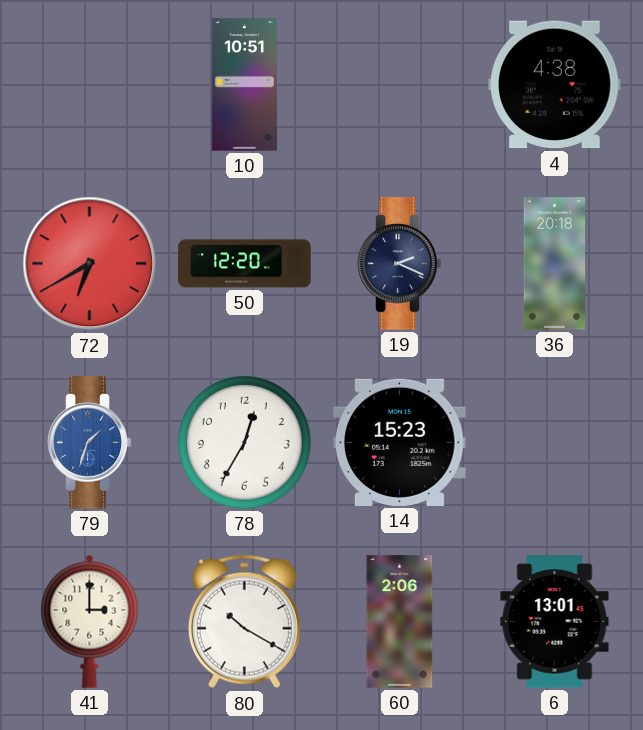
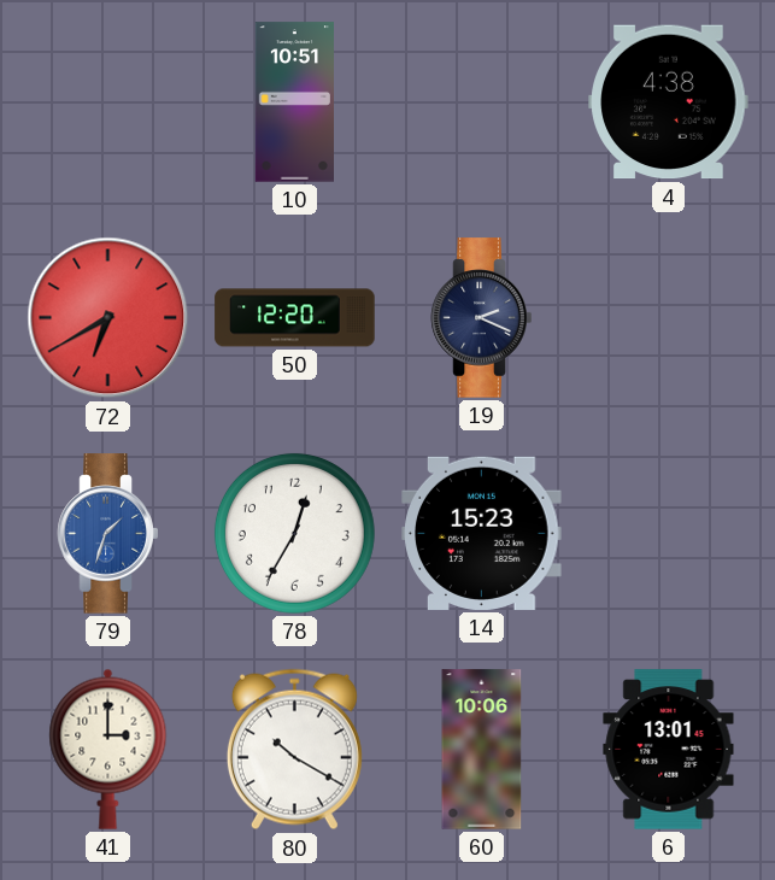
36: 20:18 -> none
60: 2:06 -> 10:06
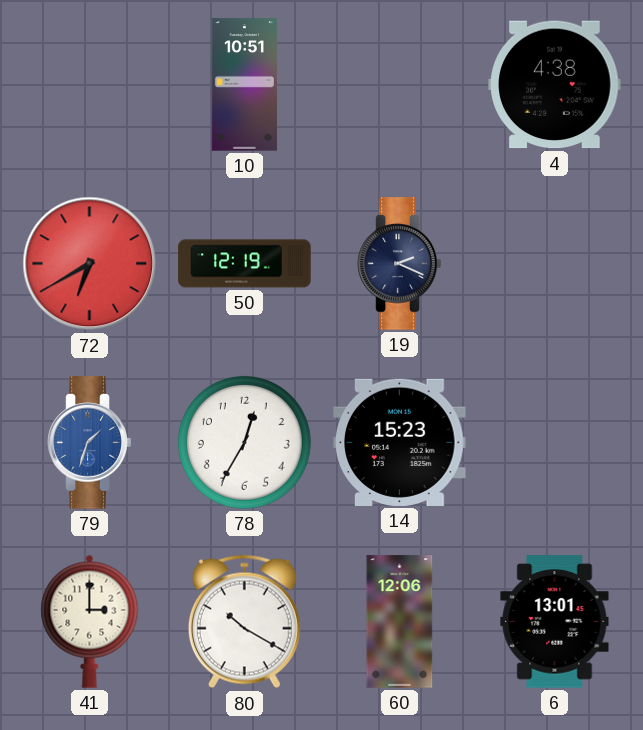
50: 12:20 -> 12:19
60: 10:06 -> 12:06
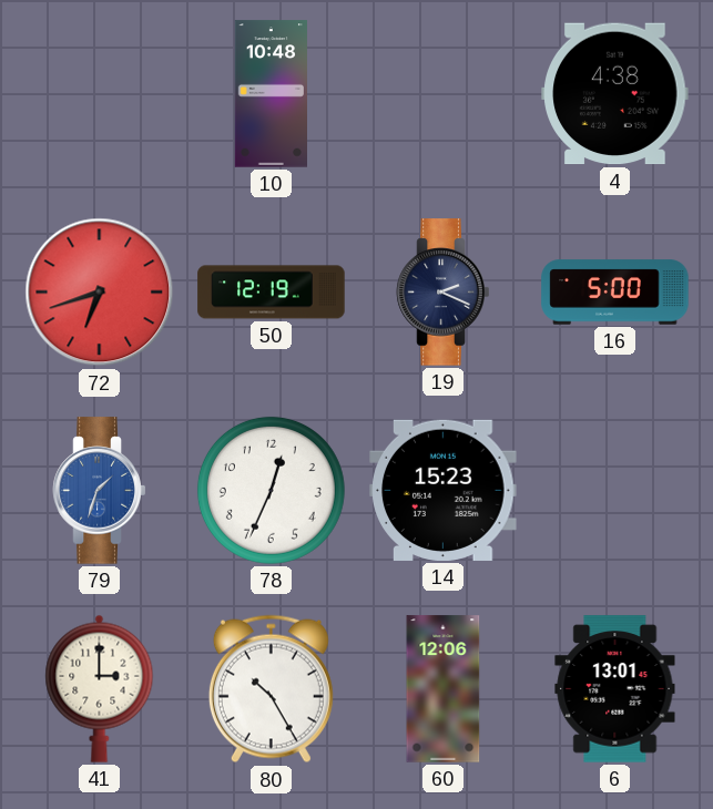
10: 10:51 -> 10:48
72: 6:40 -> 6:42
16: none -> 5:00
78: 12:35 -> 12:34
80: 10:20 -> 10:25
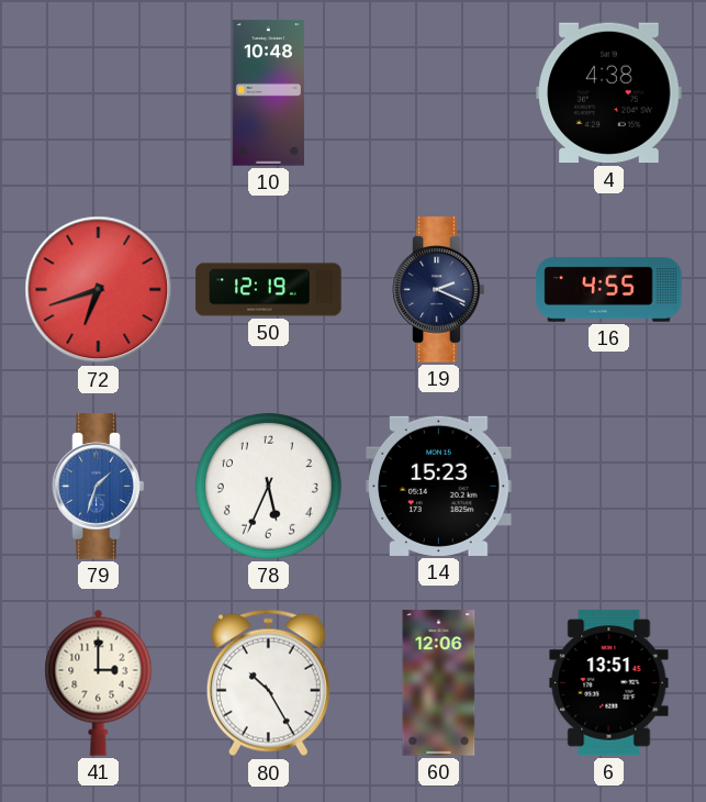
16: 5:00 -> 4:55
78: 12:34 -> 5:34
6: 13:01 -> 13:51
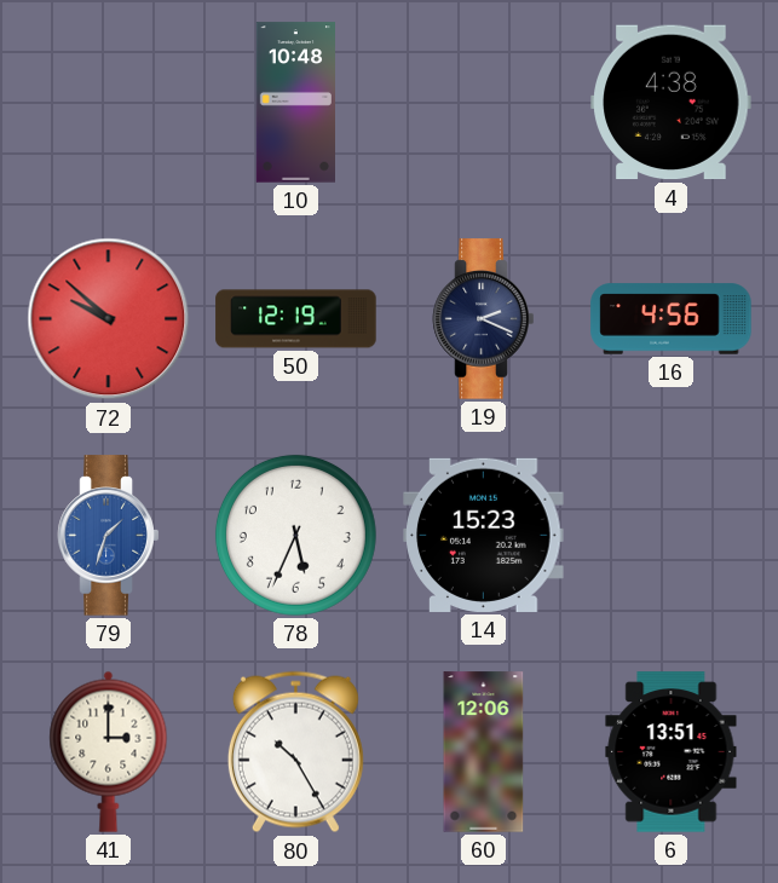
72: 6:42 -> 9:52
16: 4:55 -> 4:56
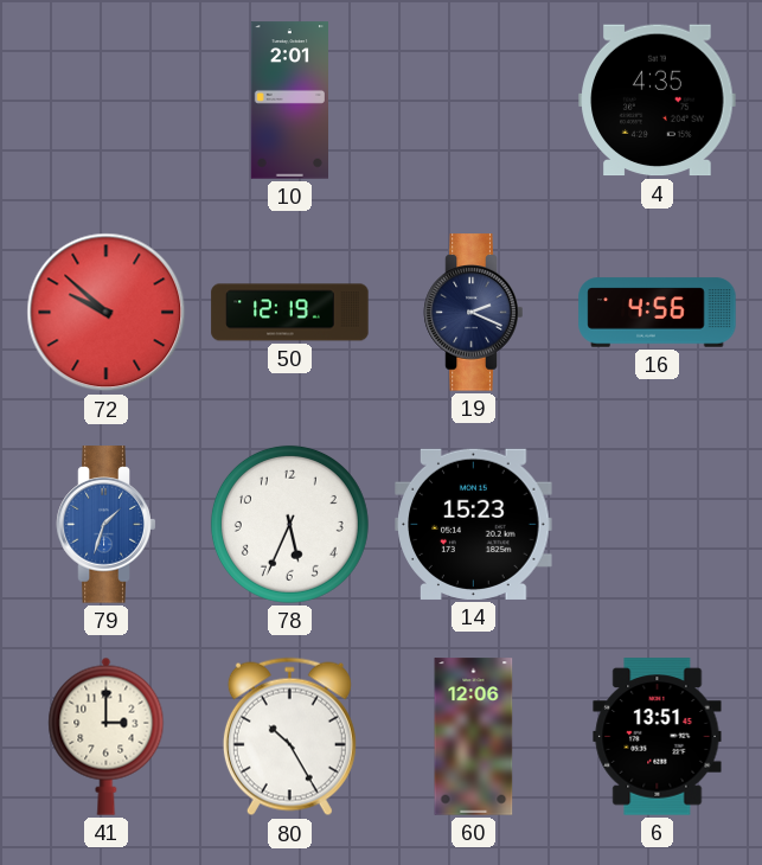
10: 10:48 -> 2:01
4: 4:38 -> 4:35
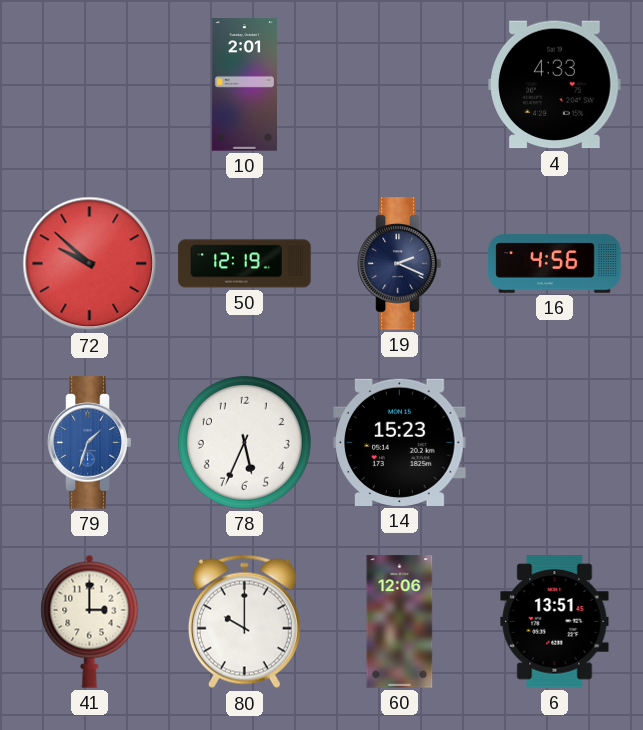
4: 4:35 -> 4:33
80: 10:25 -> 10:00
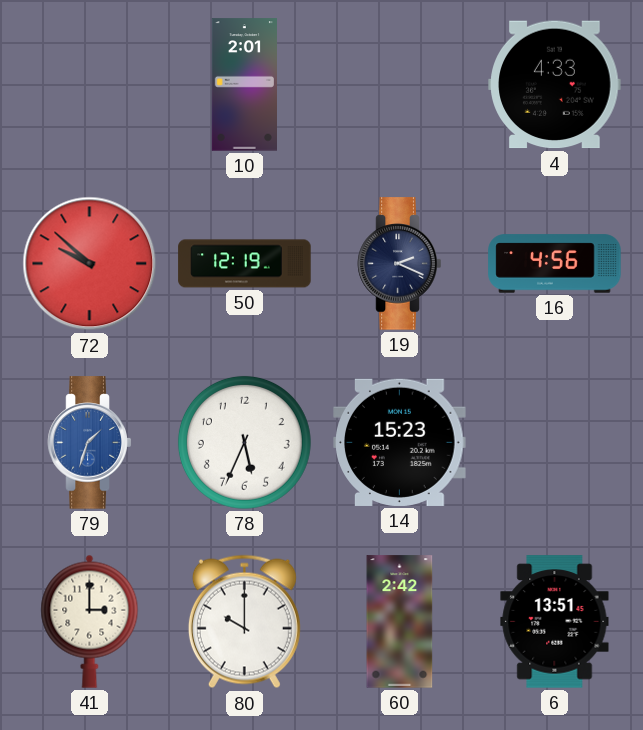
60: 12:06 -> 2:42
